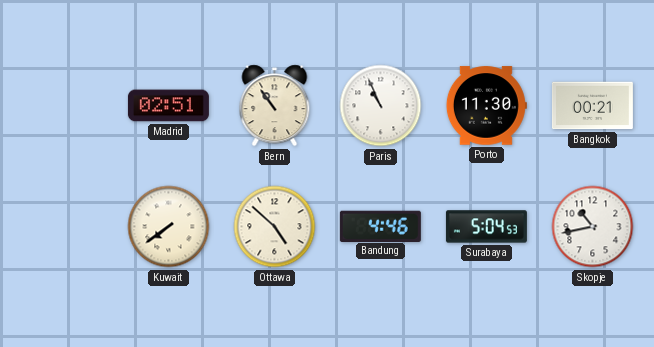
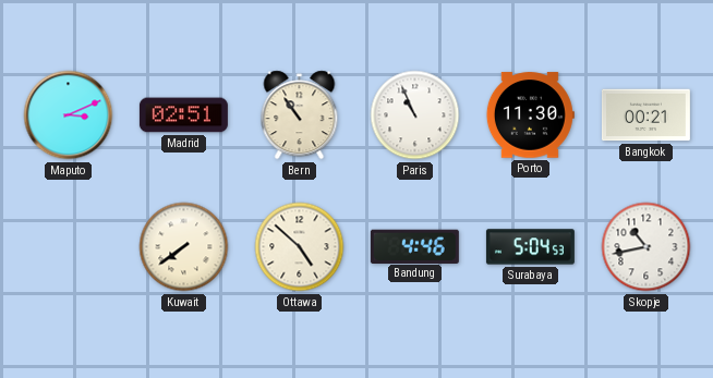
Maputo: none -> 3:11
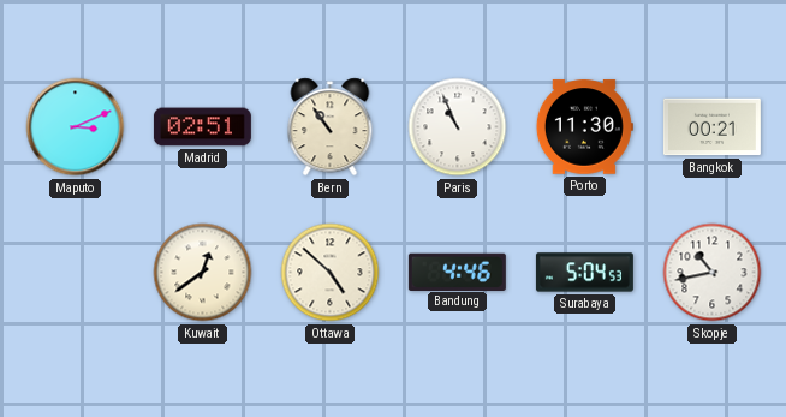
Kuwait: 7:39 -> 12:39
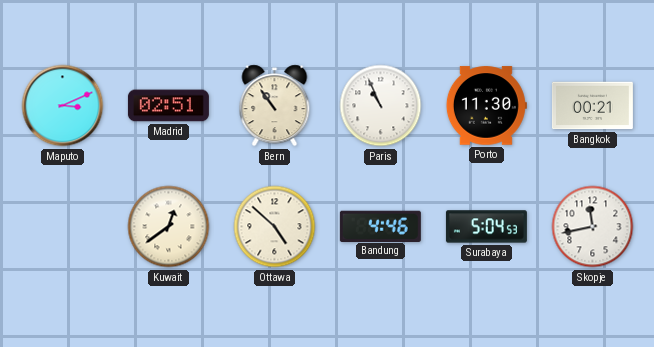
Skopje: 10:43 -> 11:43
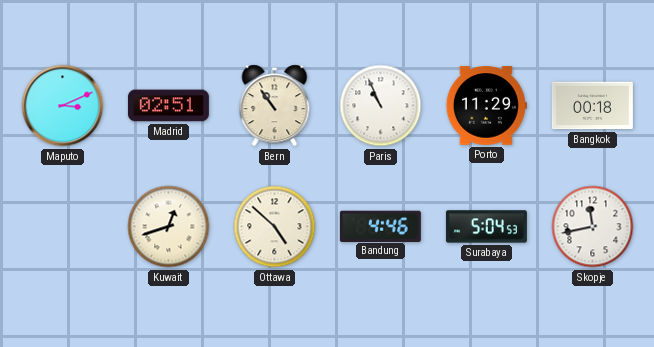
Porto: 11:30 -> 11:29
Bangkok: 00:21 -> 00:18
Kuwait: 12:39 -> 12:42
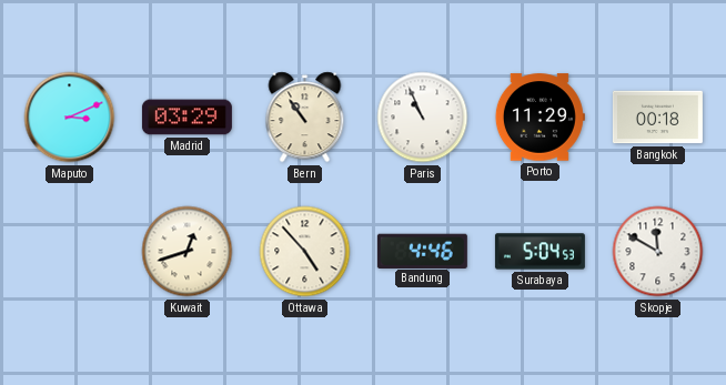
Madrid: 02:51 -> 03:29
Ottawa: 4:52 -> 4:53
Skopje: 11:43 -> 11:50
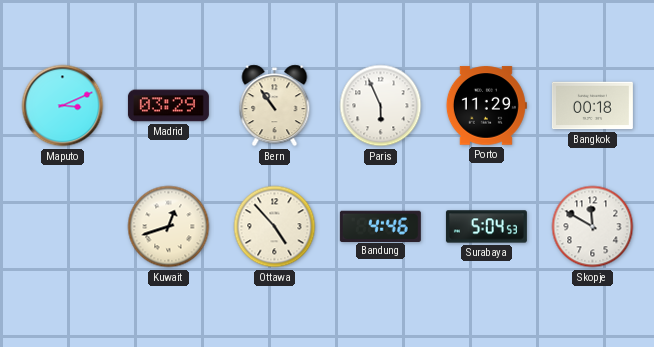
Paris: 10:56 -> 5:56
